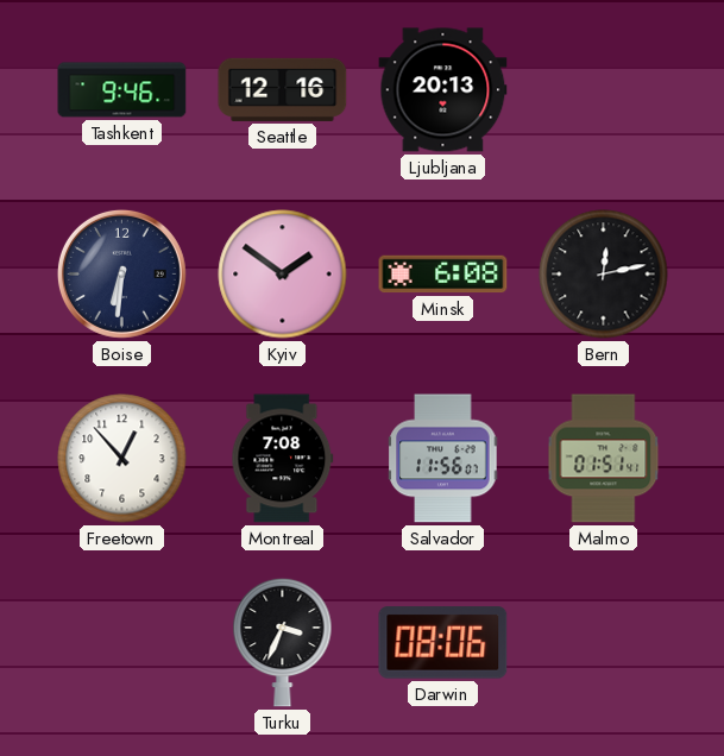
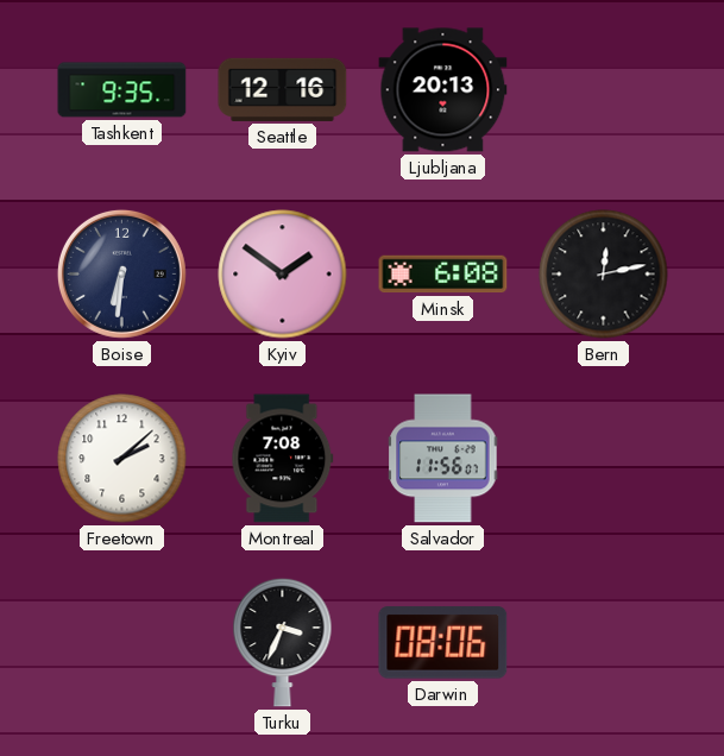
Tashkent: 9:46 -> 9:35
Freetown: 12:53 -> 2:08
Malmo: 01:51 -> none
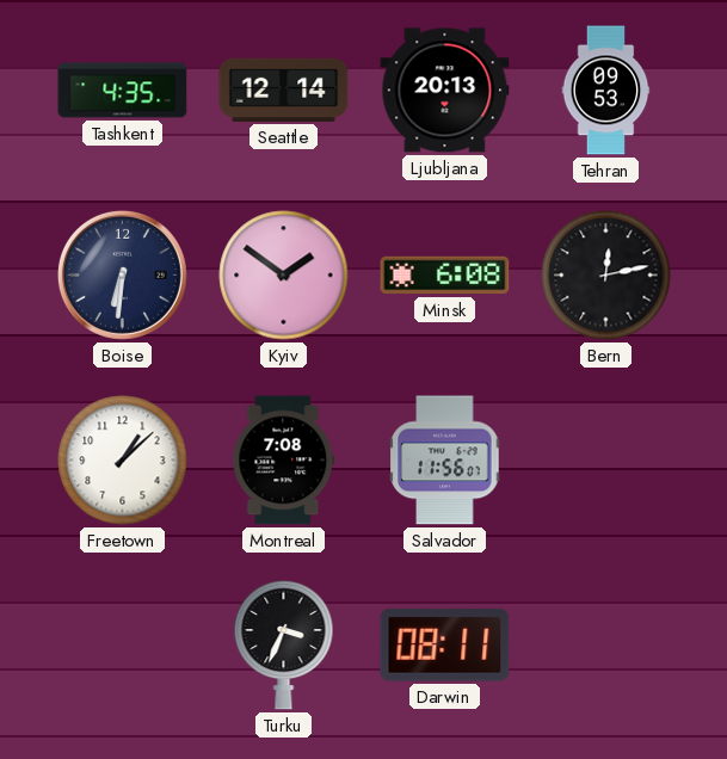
Tashkent: 9:35 -> 4:35
Seattle: 12:16 -> 12:14
Tehran: none -> 09:53
Freetown: 2:08 -> 1:08
Darwin: 08:06 -> 08:11
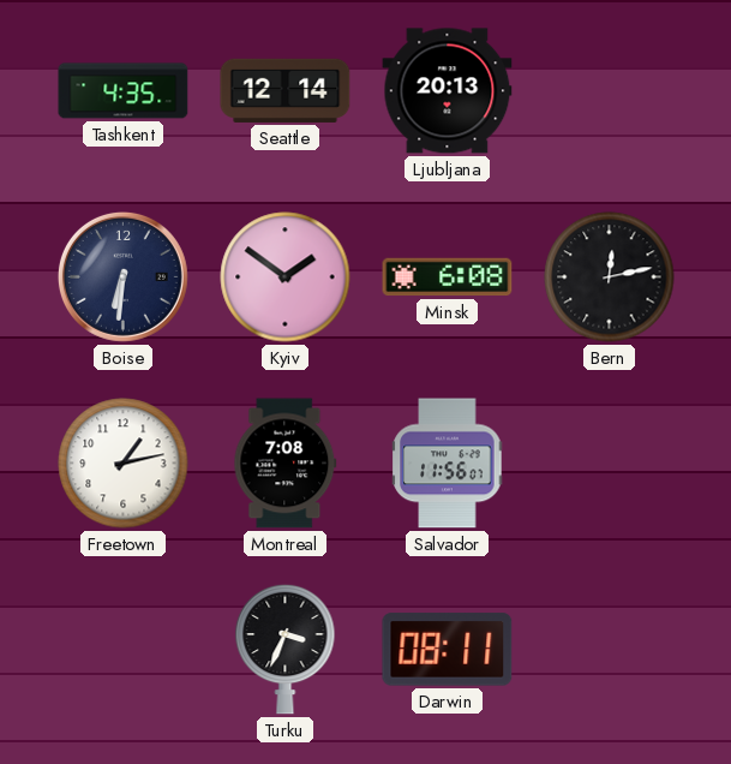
Tehran: 09:53 -> none
Freetown: 1:08 -> 1:13
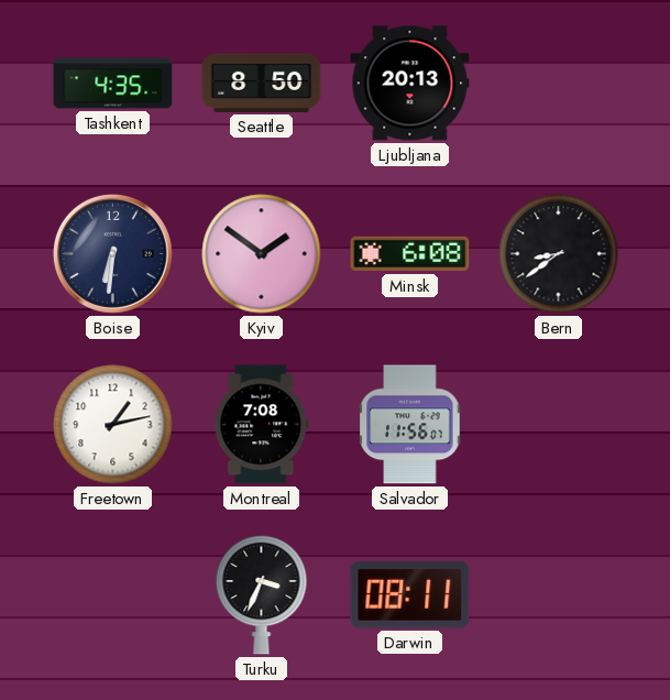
Seattle: 12:14 -> 8:50
Bern: 12:13 -> 8:39
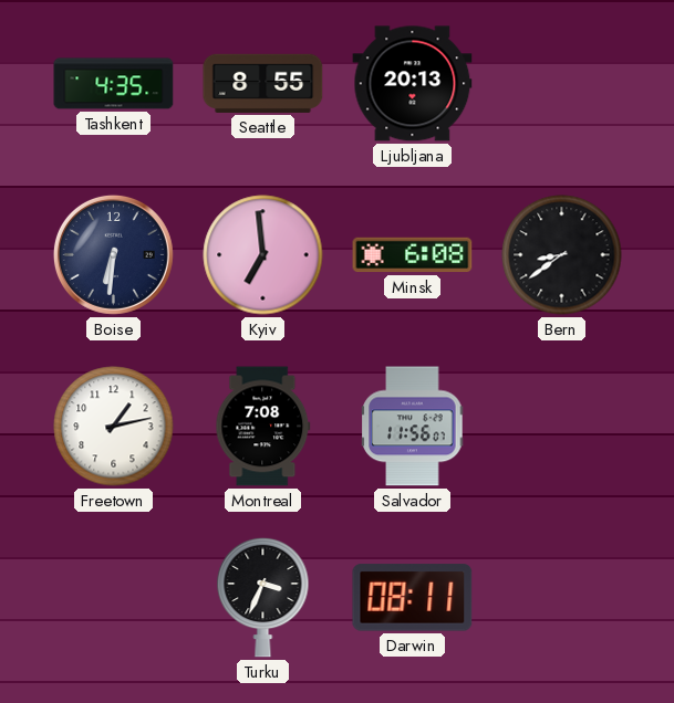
Seattle: 8:50 -> 8:55
Kyiv: 1:51 -> 6:59
